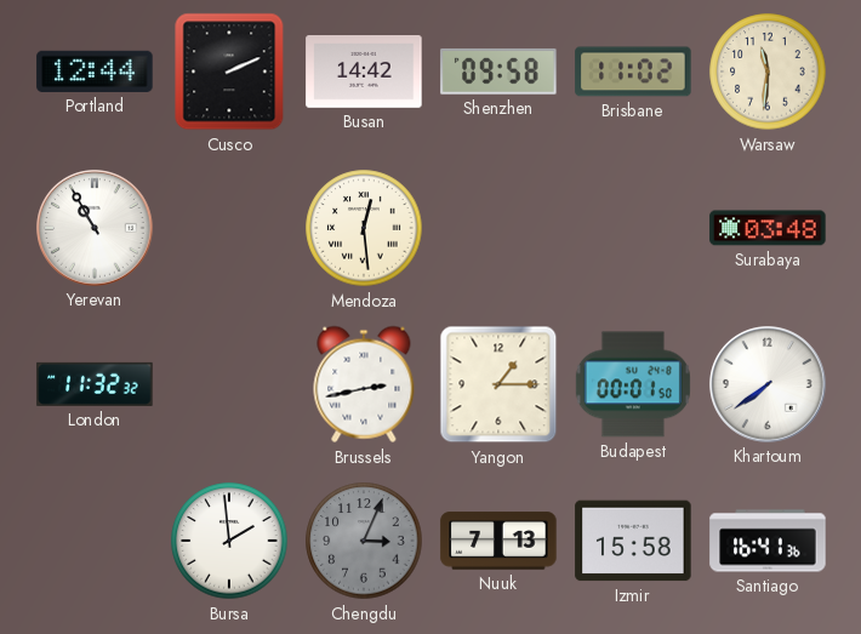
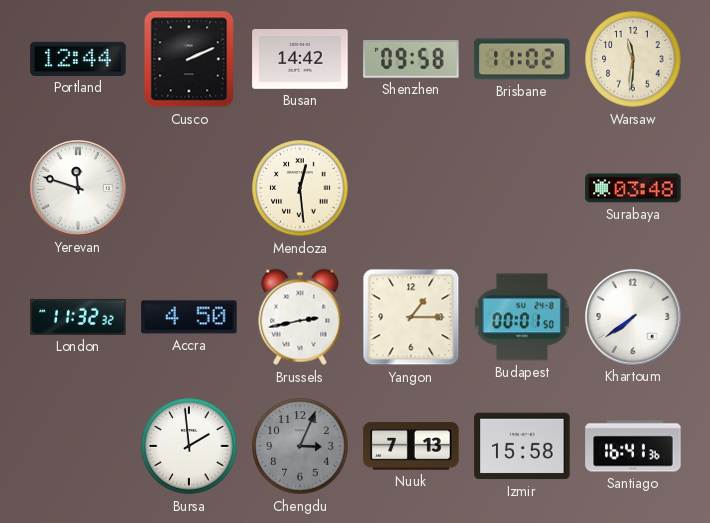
Yerevan: 10:55 -> 11:48
Accra: none -> 4:50
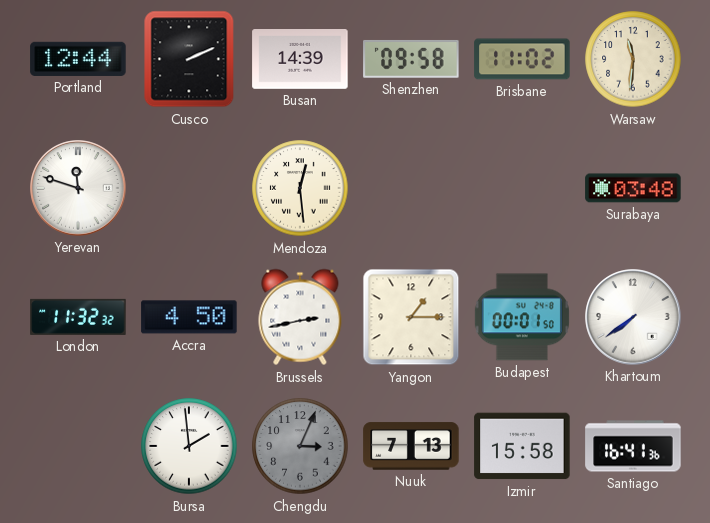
Busan: 14:42 -> 14:39
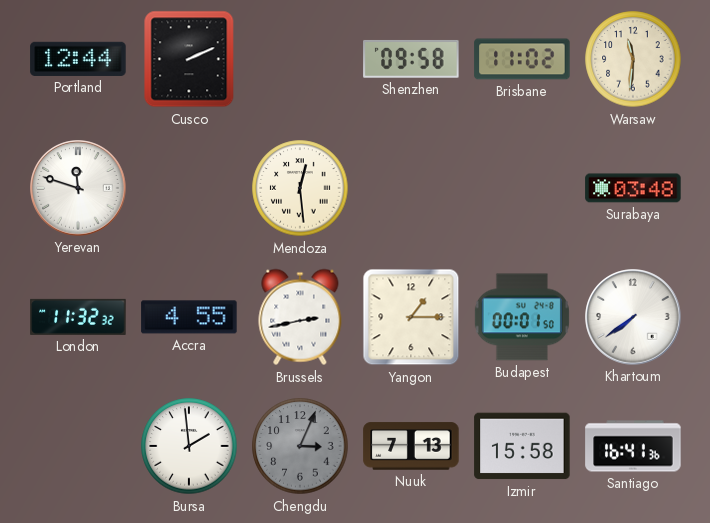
Busan: 14:39 -> none
Accra: 4:50 -> 4:55
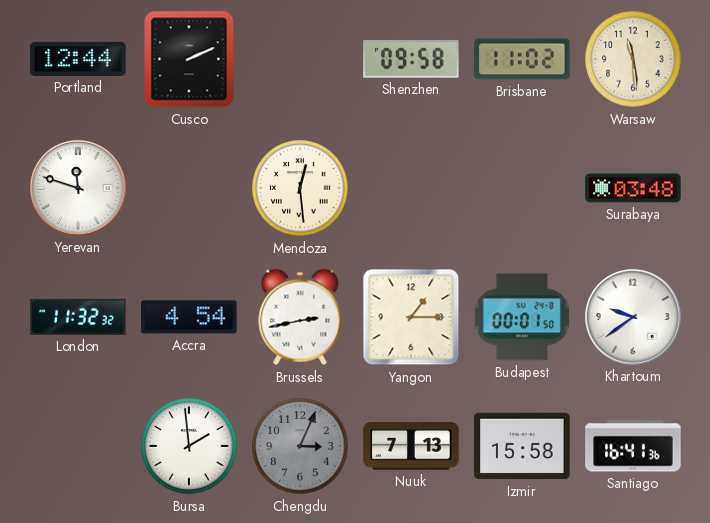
Warsaw: 11:31 -> 11:29
Accra: 4:55 -> 4:54
Khartoum: 7:39 -> 9:39
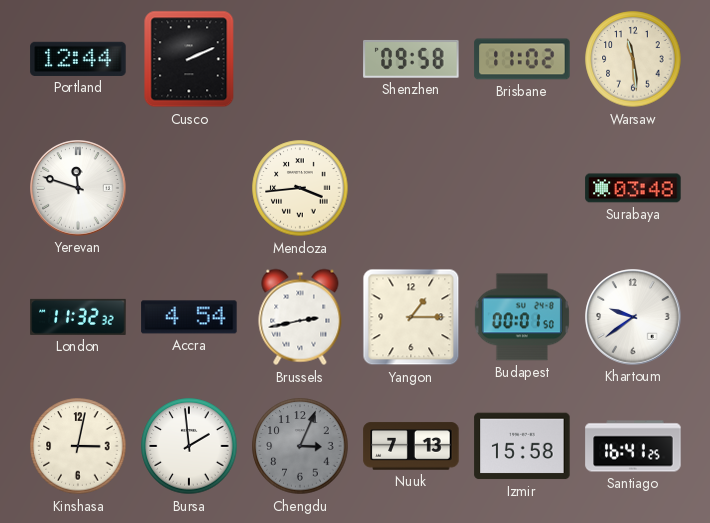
Mendoza: 12:29 -> 3:44
Kinshasa: none -> 3:02
Santiago: 16:41:36 -> 16:41:25
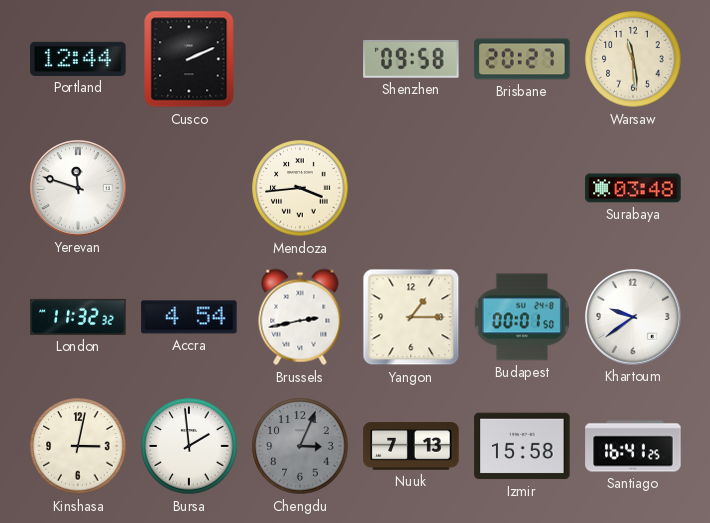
Brisbane: 11:02 -> 20:27
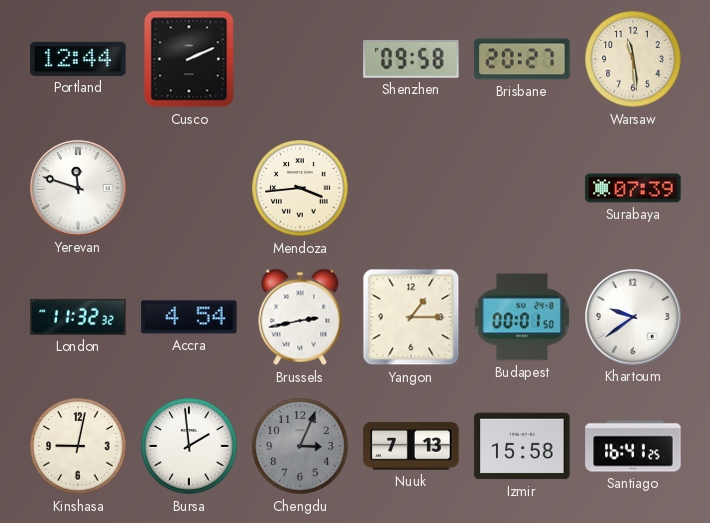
Surabaya: 03:48 -> 07:39
Kinshasa: 3:02 -> 9:02
